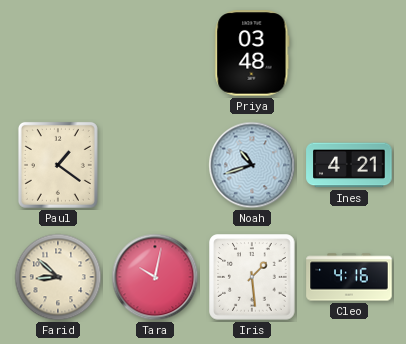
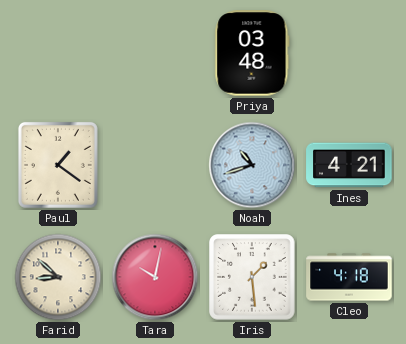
Cleo: 4:16 -> 4:18
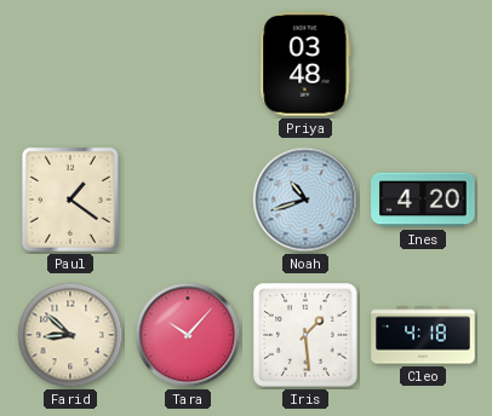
Ines: 4:21 -> 4:20
Tara: 10:02 -> 10:07
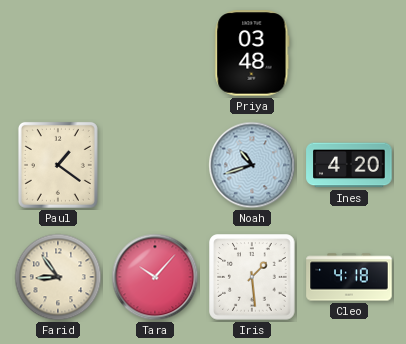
Farid: 8:52 -> 8:54
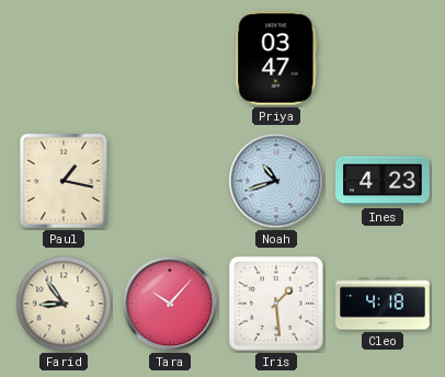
Priya: 03:48 -> 03:47
Paul: 1:21 -> 1:17
Ines: 4:20 -> 4:23
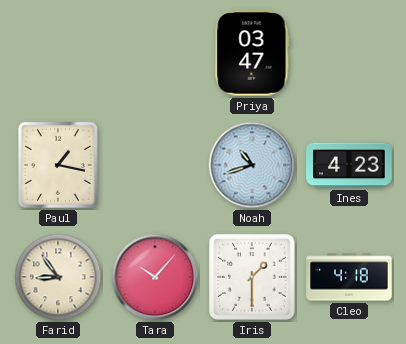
Iris: 1:29 -> 1:30
